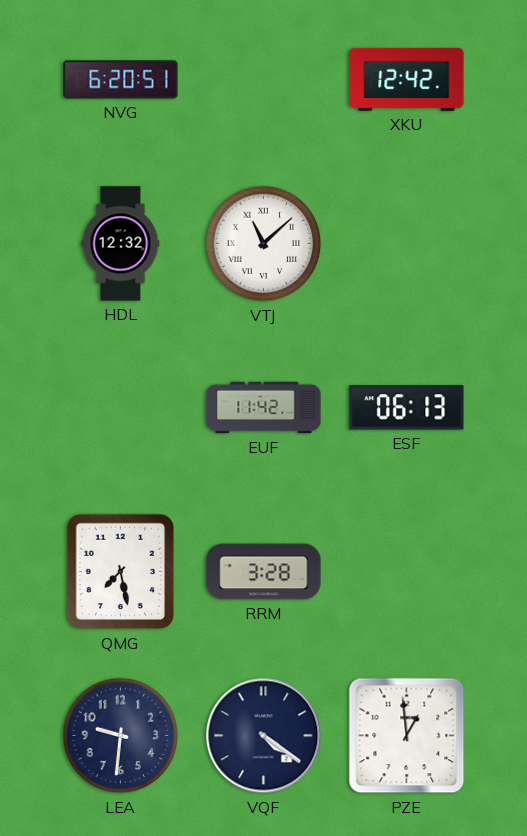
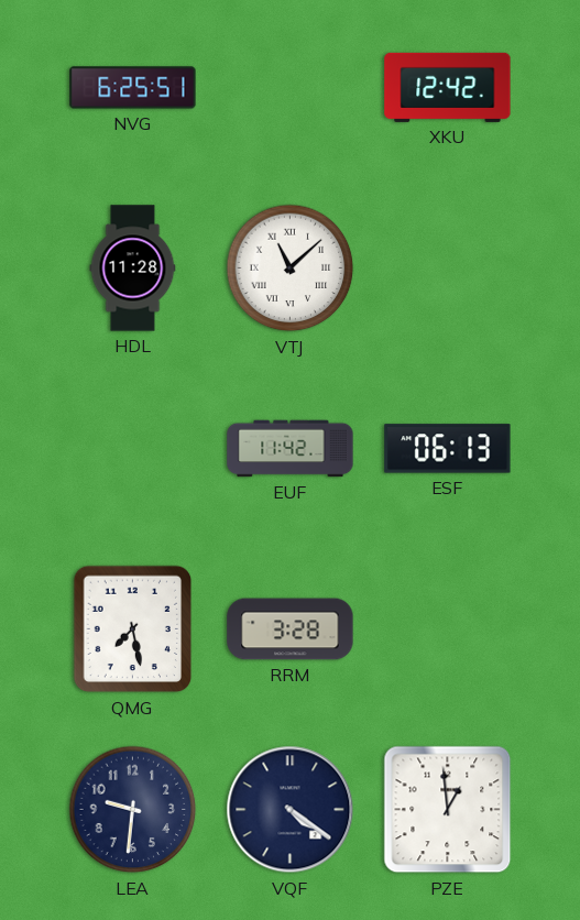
NVG: 6:20 -> 6:25
HDL: 12:32 -> 11:28
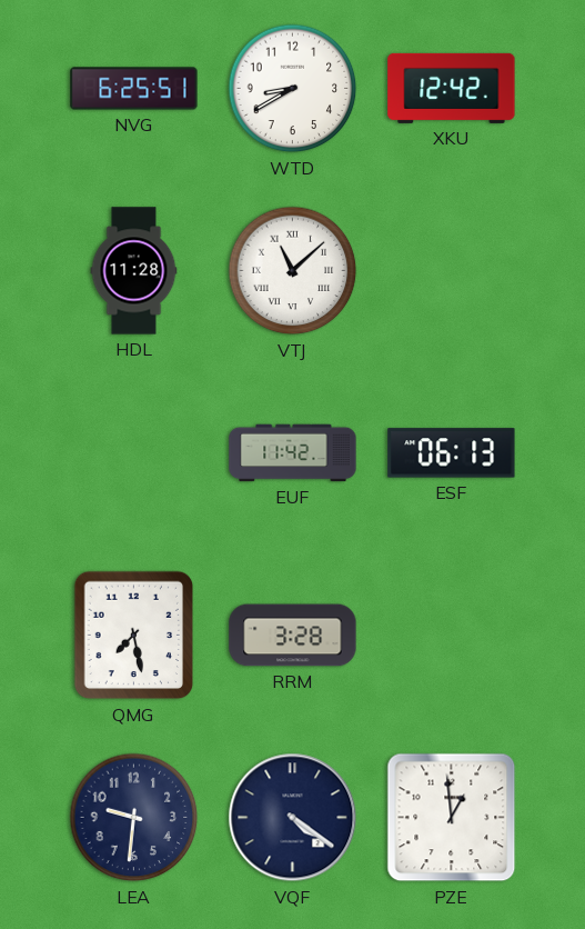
WTD: none -> 8:40
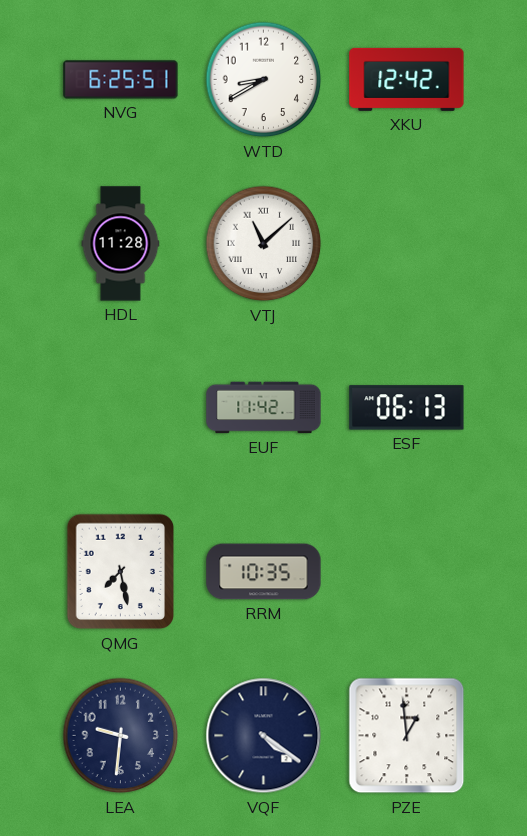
RRM: 3:28 -> 10:35
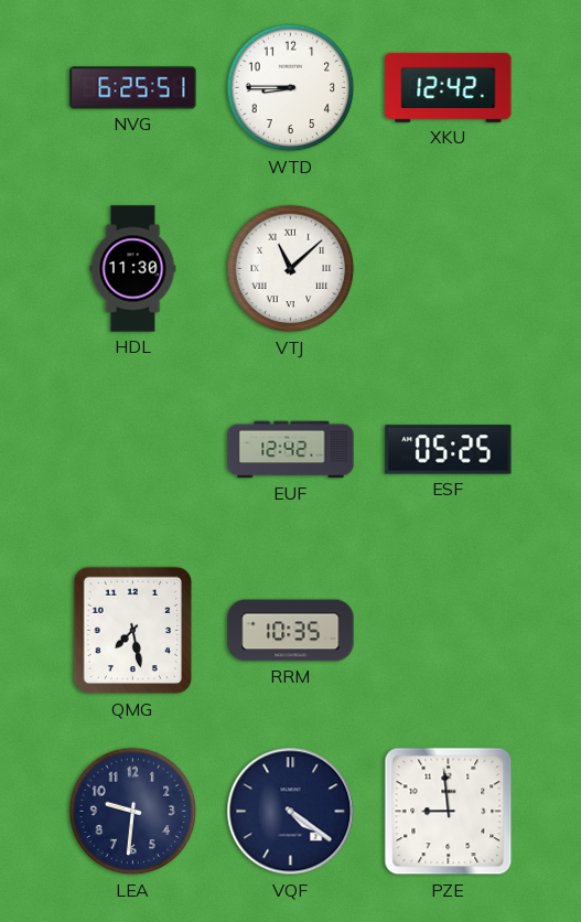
WTD: 8:40 -> 8:45
HDL: 11:28 -> 11:30
EUF: 11:42 -> 12:42
ESF: 06:13 -> 05:25
PZE: 12:59 -> 8:59
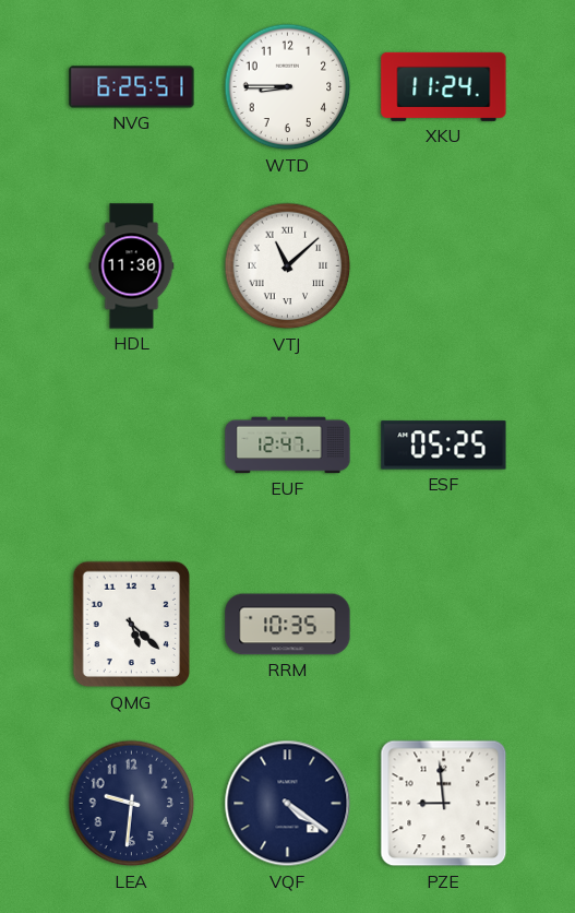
XKU: 12:42 -> 11:24
EUF: 12:42 -> 12:47
QMG: 7:28 -> 5:22
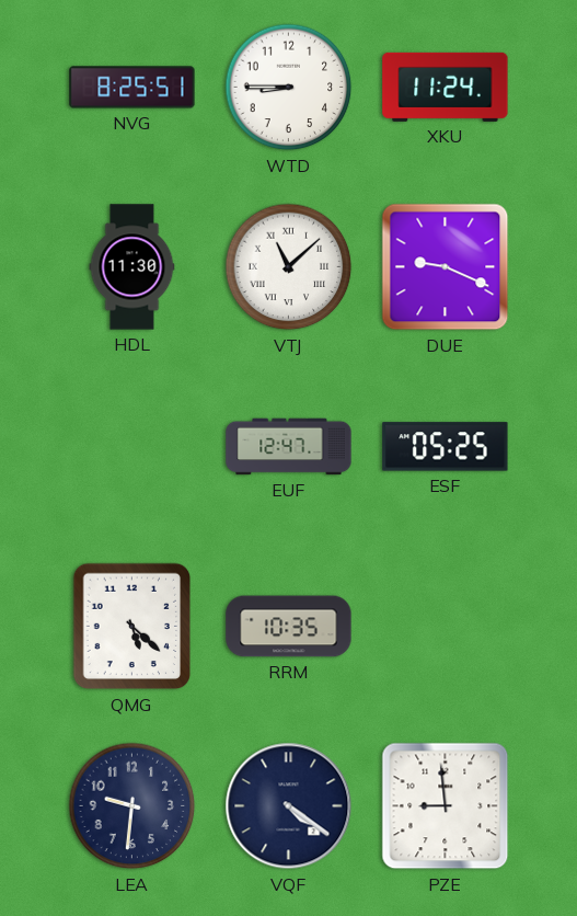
NVG: 6:25 -> 8:25
DUE: none -> 9:19
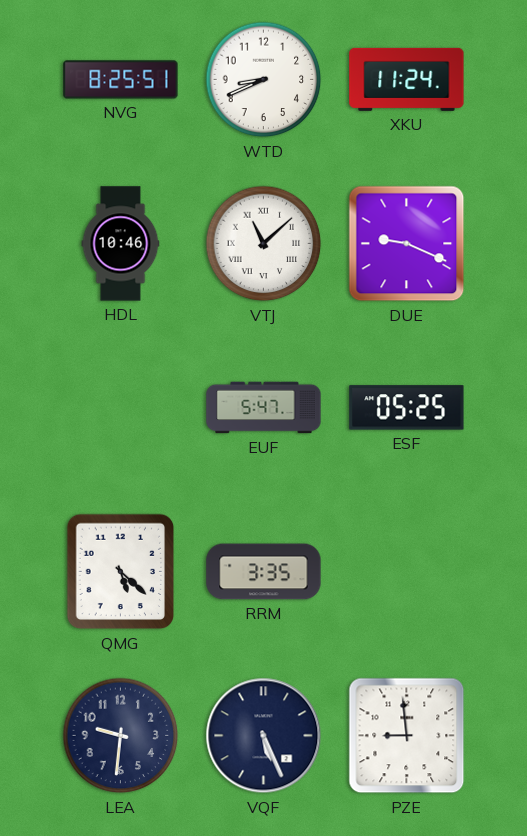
WTD: 8:45 -> 8:41
HDL: 11:30 -> 10:46
EUF: 12:47 -> 5:47
RRM: 10:35 -> 3:35
VQF: 4:21 -> 5:26
